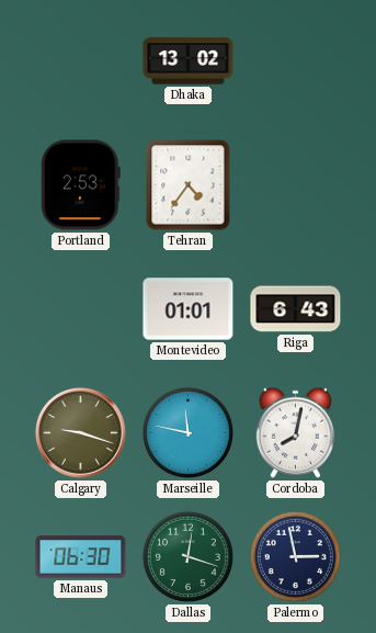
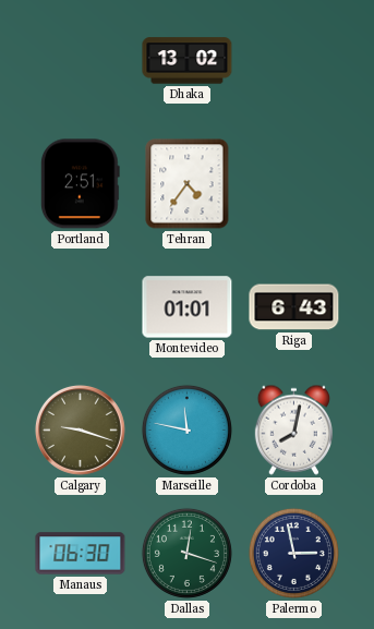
Portland: 2:53 -> 2:51
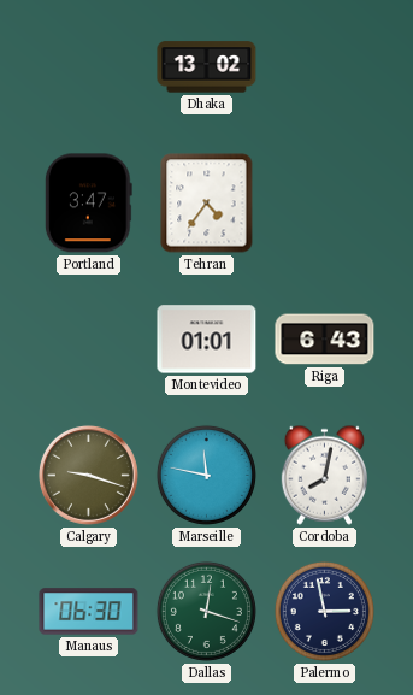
Portland: 2:51 -> 3:47
